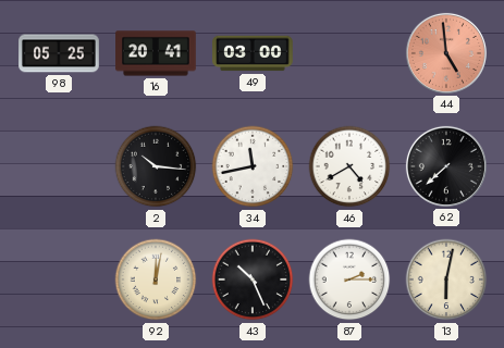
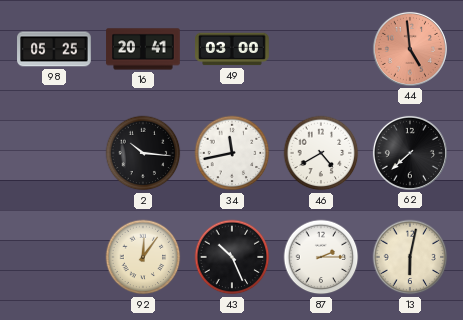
92: 12:02 -> 12:06
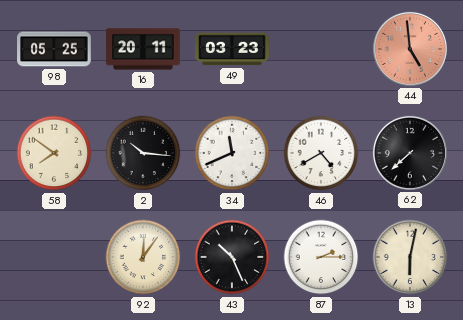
16: 20:41 -> 20:11
49: 03:00 -> 03:23
58: none -> 7:51
34: 11:43 -> 11:41
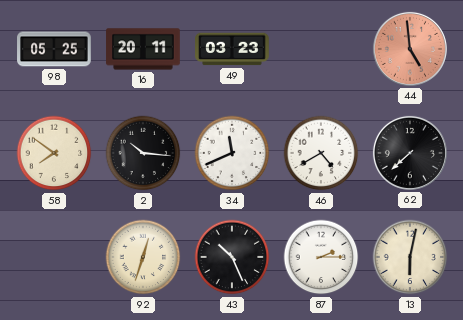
92: 12:06 -> 12:33
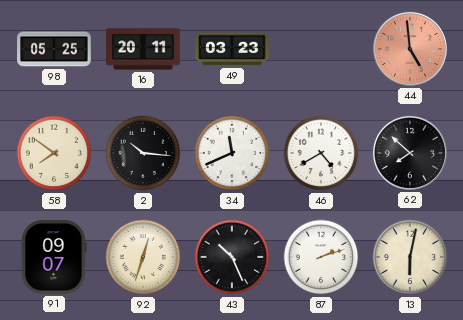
62: 7:38 -> 7:52
91: none -> 09:07
87: 2:15 -> 2:12
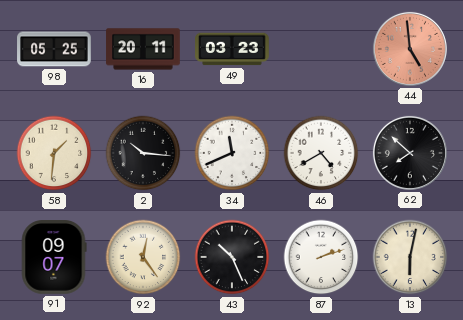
58: 7:51 -> 1:31
92: 12:33 -> 12:24
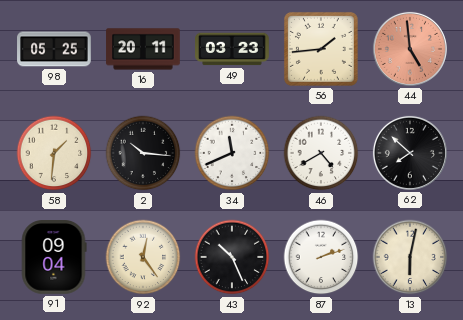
56: none -> 1:44
91: 09:07 -> 09:04
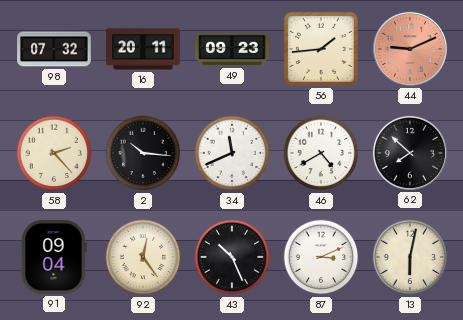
98: 05:25 -> 07:32
49: 03:23 -> 09:23
44: 4:59 -> 9:11
58: 1:31 -> 2:23
87: 2:12 -> 3:11
